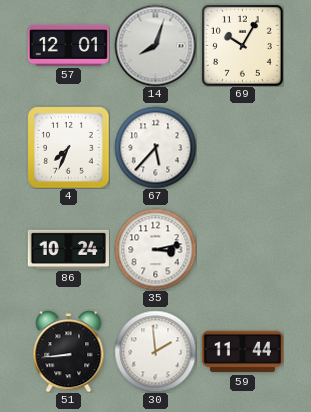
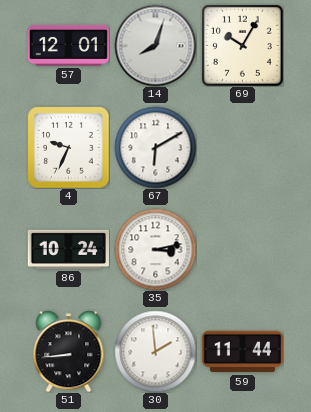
4: 7:34 -> 9:34
67: 5:37 -> 6:10
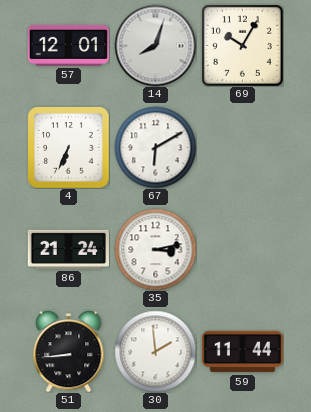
4: 9:34 -> 6:34
86: 10:24 -> 21:24
